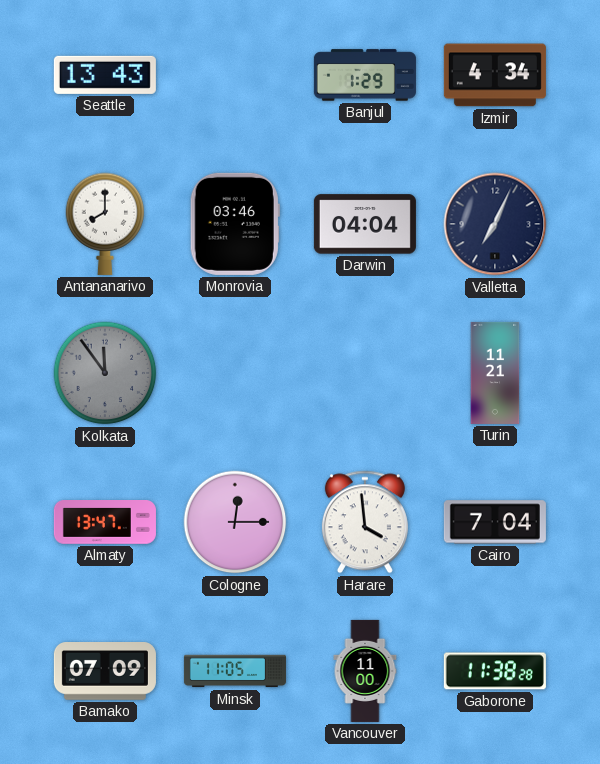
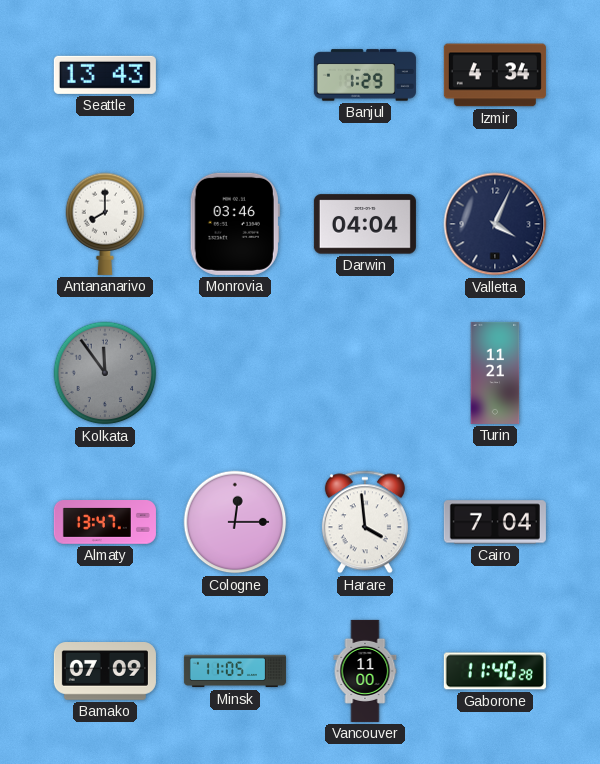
Valletta: 7:04 -> 4:04
Gaborone: 11:38 -> 11:40
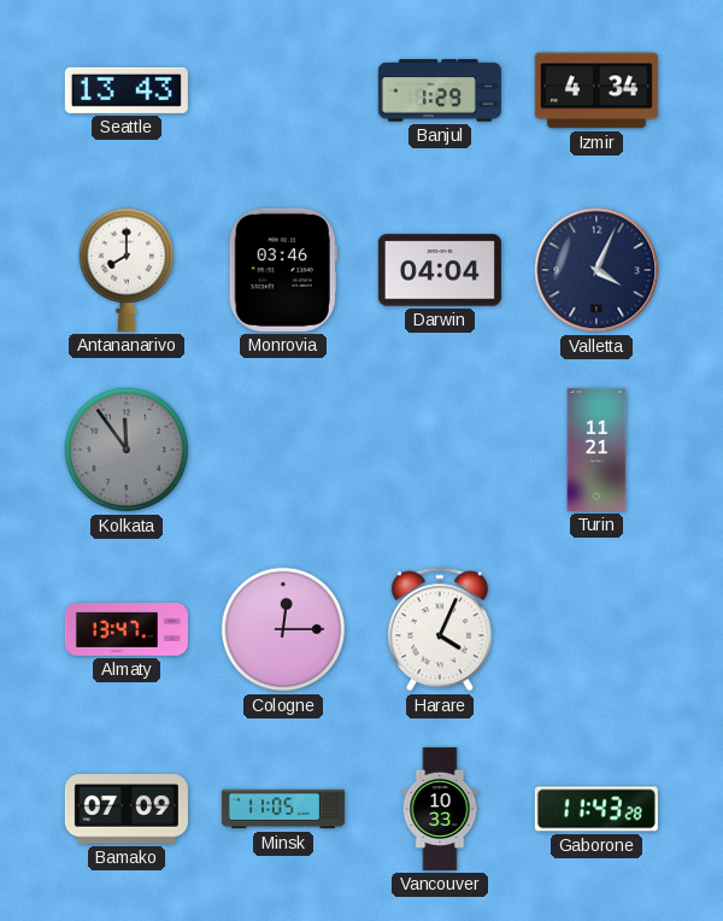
Harare: 3:59 -> 4:04
Cairo: 7:04 -> none
Vancouver: 11:00 -> 10:33
Gaborone: 11:40 -> 11:43
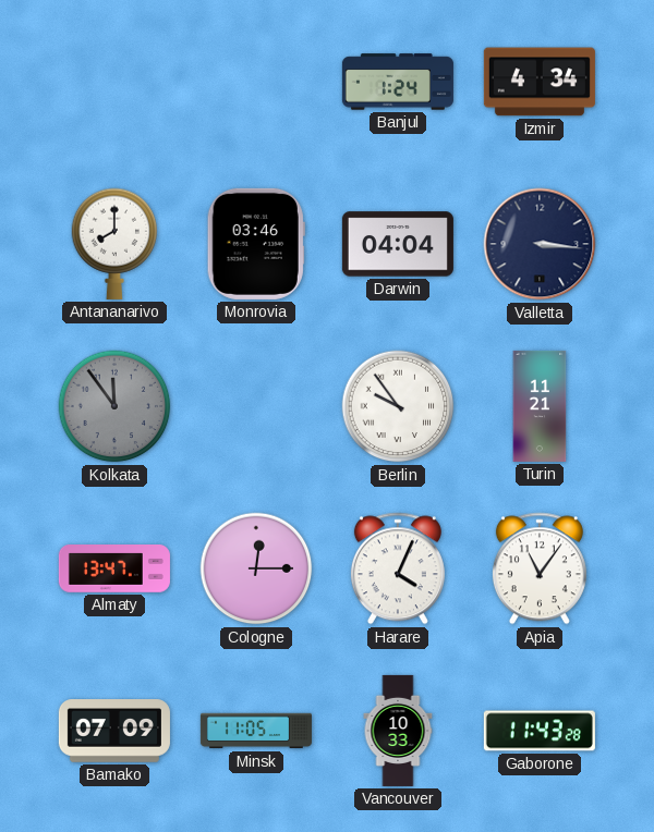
Seattle: 13:43 -> none
Banjul: 1:29 -> 1:24
Valletta: 4:04 -> 3:16
Berlin: none -> 9:54
Apia: none -> 11:06
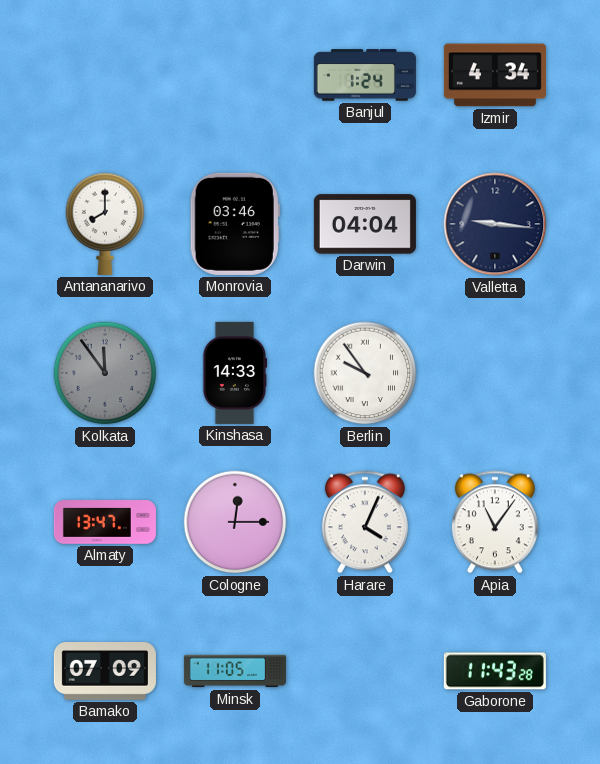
Valletta: 3:16 -> 9:16
Kinshasa: none -> 14:33
Turin: 11:21 -> none
Vancouver: 10:33 -> none
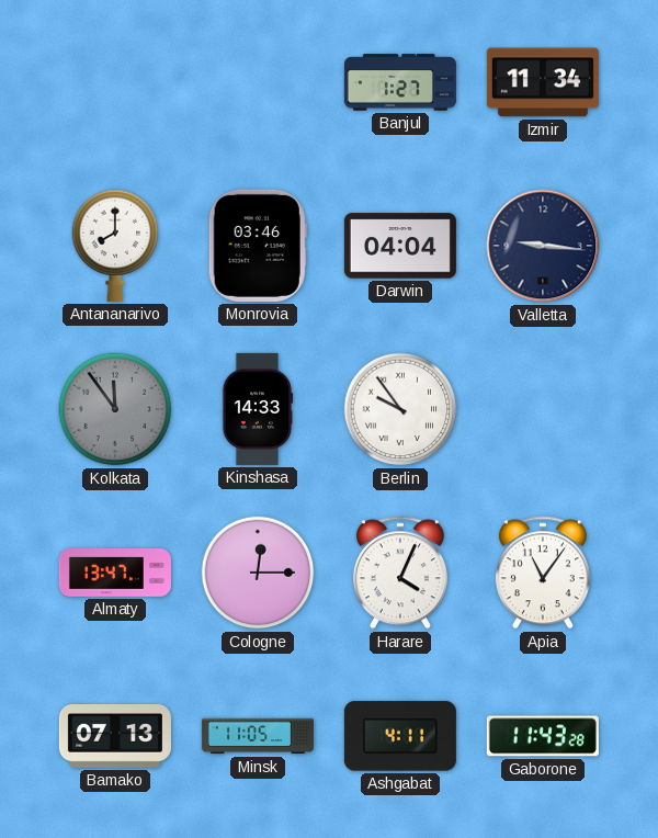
Banjul: 1:24 -> 1:27
Izmir: 4:34 -> 11:34
Bamako: 07:09 -> 07:13
Ashgabat: none -> 4:11
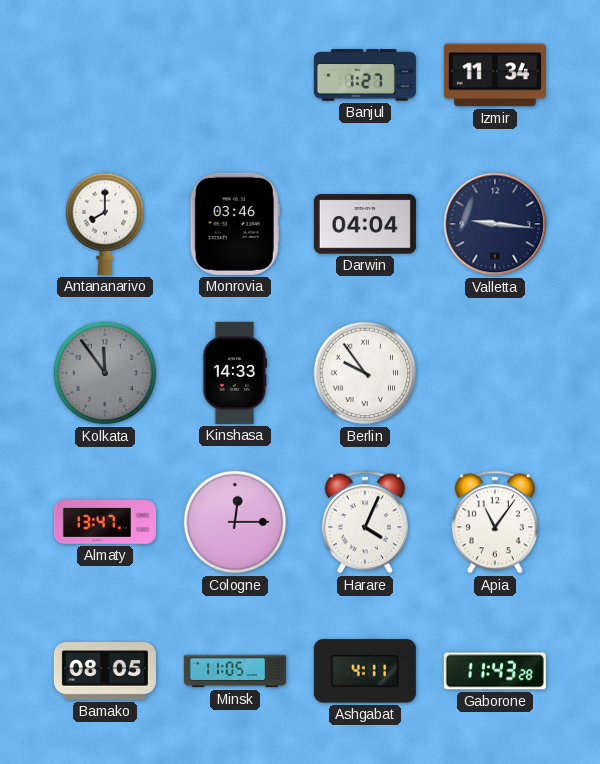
Bamako: 07:13 -> 08:05
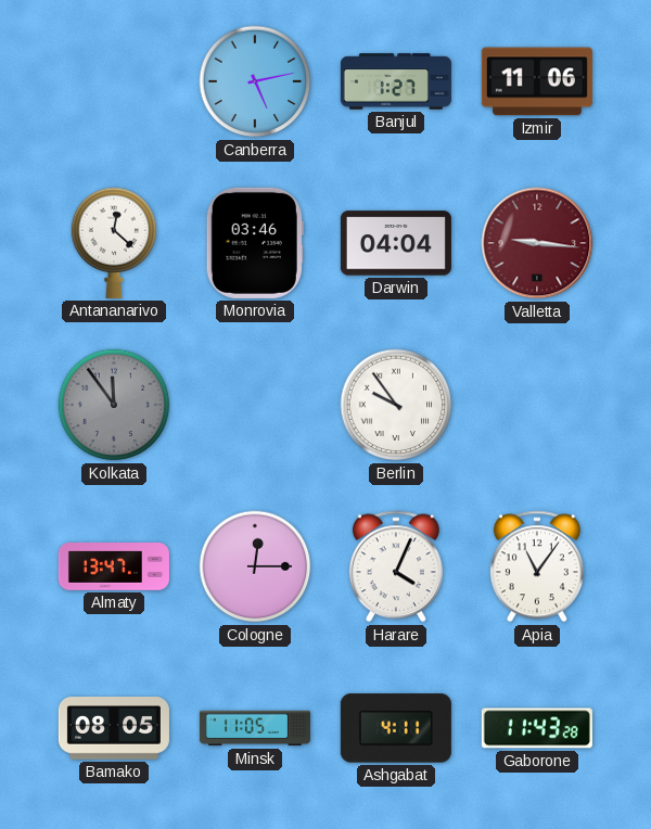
Canberra: none -> 5:13
Izmir: 11:34 -> 11:06
Antananarivo: 8:00 -> 12:22
Valletta dial: navy -> burgundy
Kinshasa: 14:33 -> none
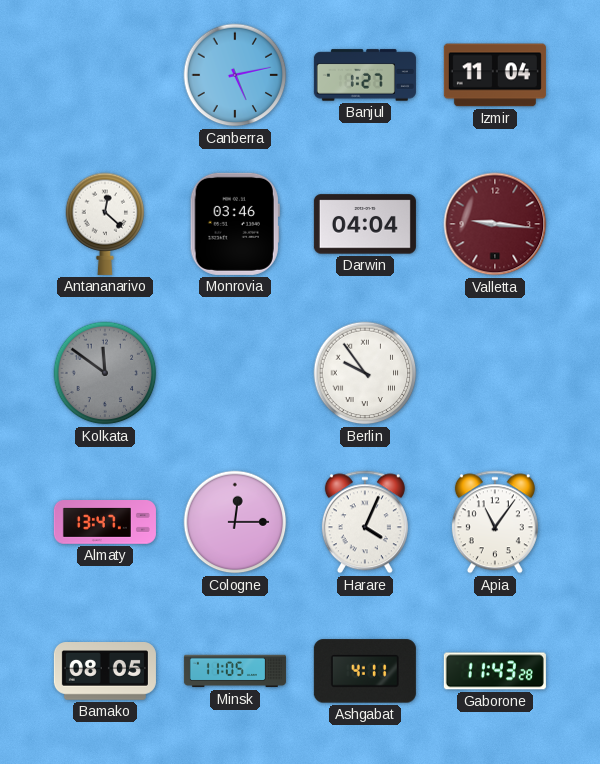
Izmir: 11:06 -> 11:04
Kolkata: 11:54 -> 11:51
